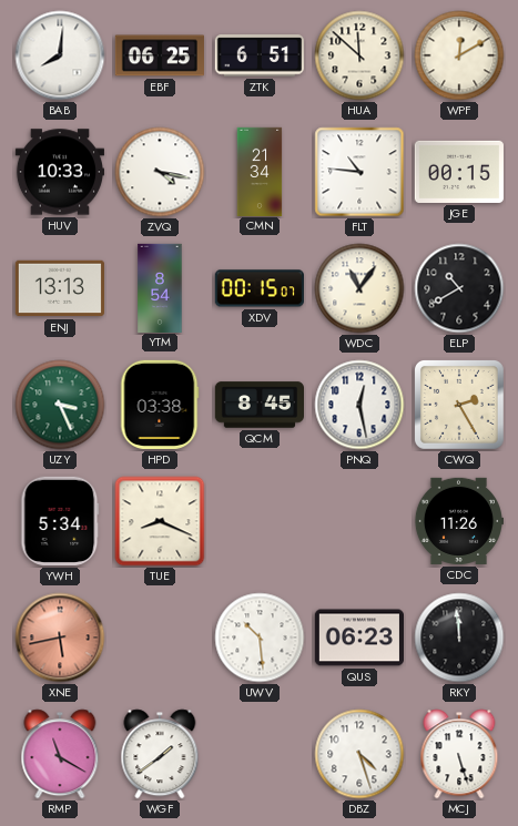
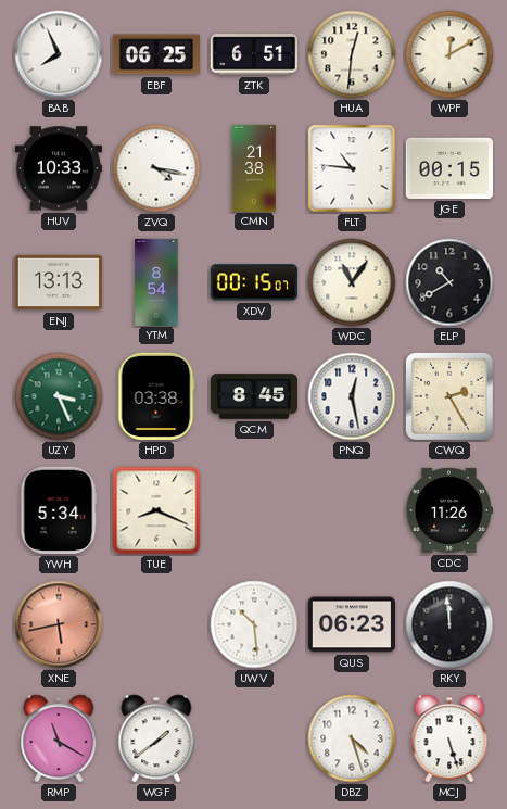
BAB: 8:01 -> 7:56
HUA: 11:52 -> 12:31
CMN: 21:34 -> 21:38
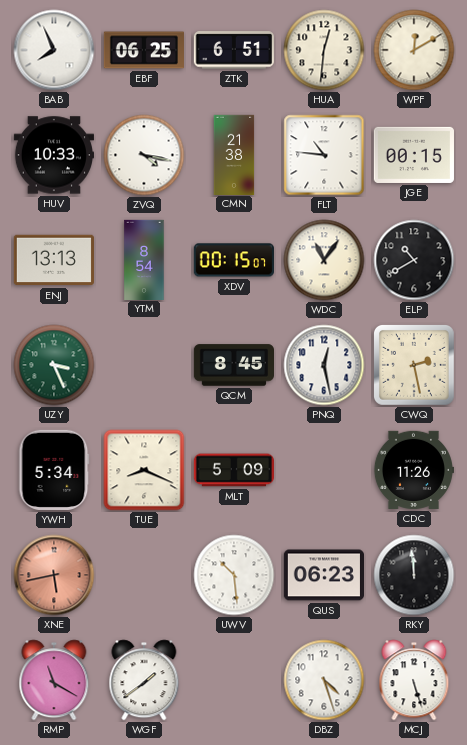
HPD: 03:38 -> none
CWQ: 2:25 -> 2:28
MLT: none -> 5:09
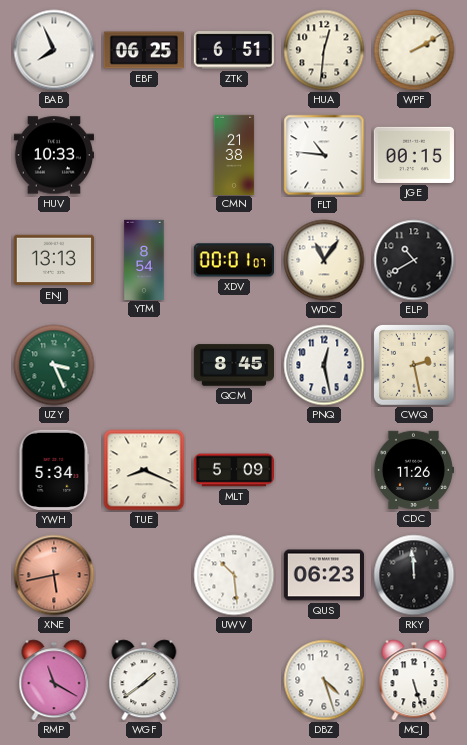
WPF: 12:10 -> 2:10
ZVQ: 4:17 -> none
XDV: 00:15 -> 00:01
